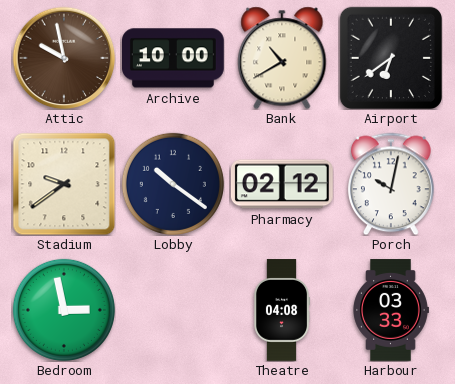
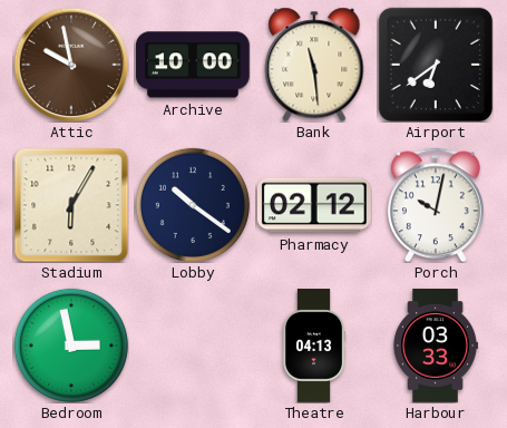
Bank: 10:40 -> 11:29
Stadium: 9:39 -> 6:05
Theatre: 04:08 -> 04:13
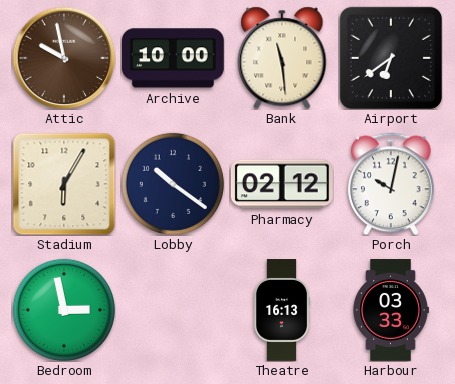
Theatre: 04:13 -> 16:13
